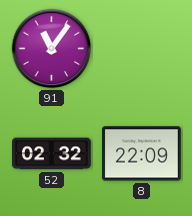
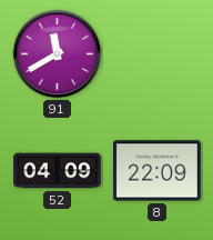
91: 11:06 -> 11:40
52: 02:32 -> 04:09
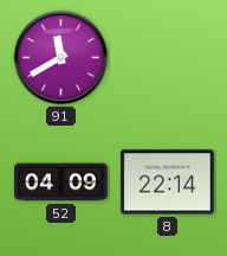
8: 22:09 -> 22:14
